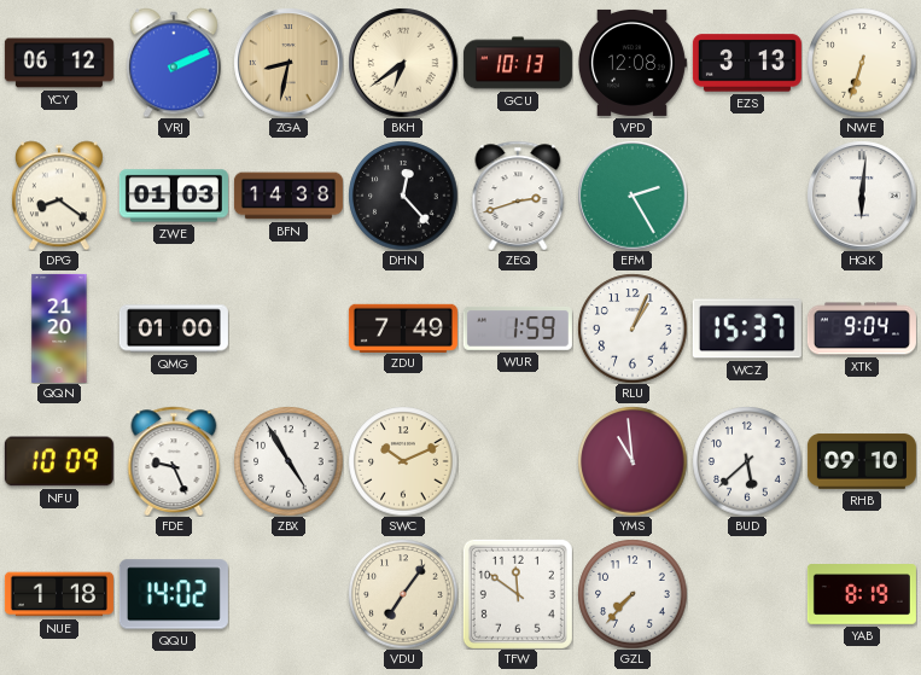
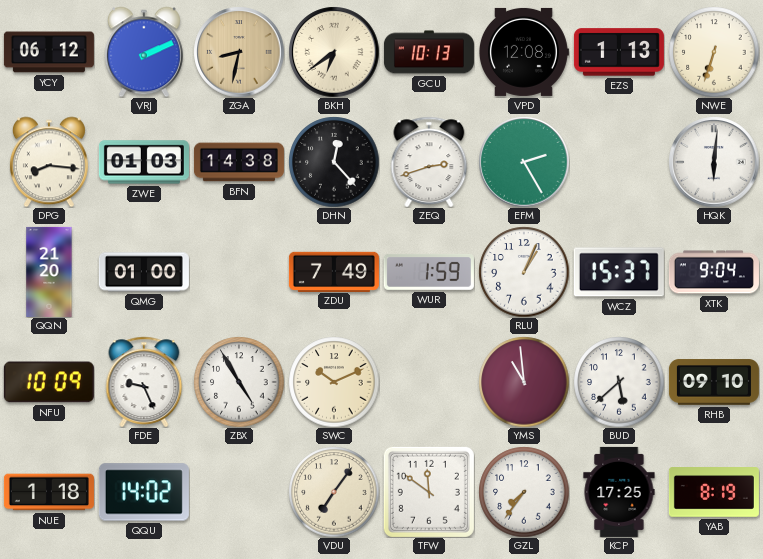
EZS: 3:13 -> 1:13
DPG: 8:21 -> 8:16
GZL: 7:37 -> 7:36
KCP: none -> 17:25
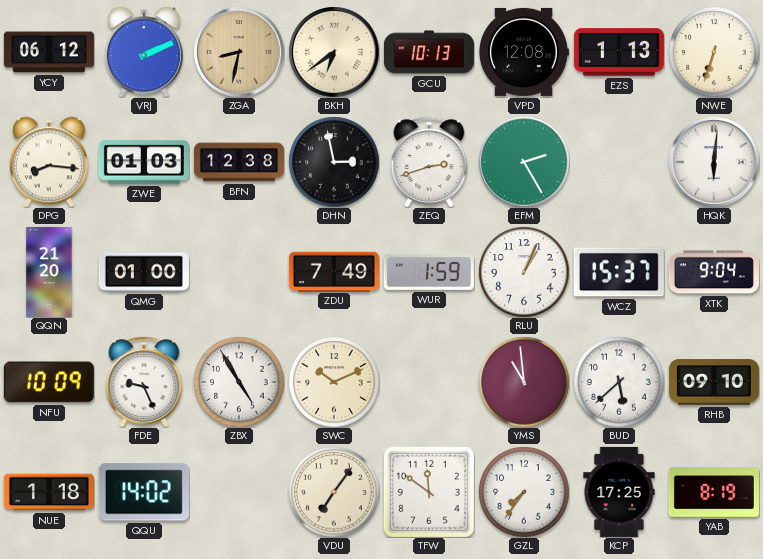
BFN: 14:38 -> 12:38
DHN: 12:23 -> 2:58
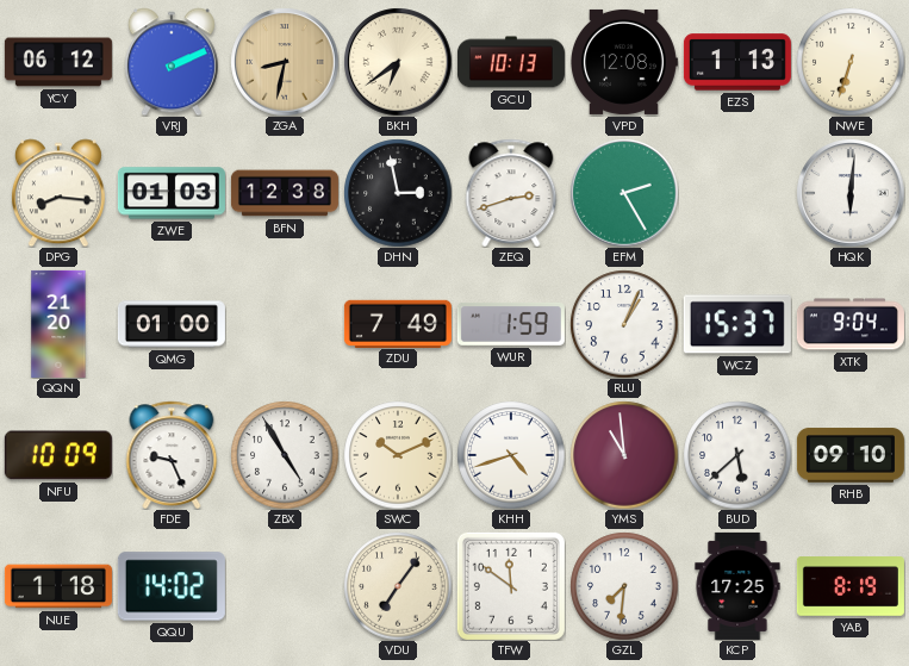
KHH: none -> 4:42
GZL: 7:36 -> 7:31
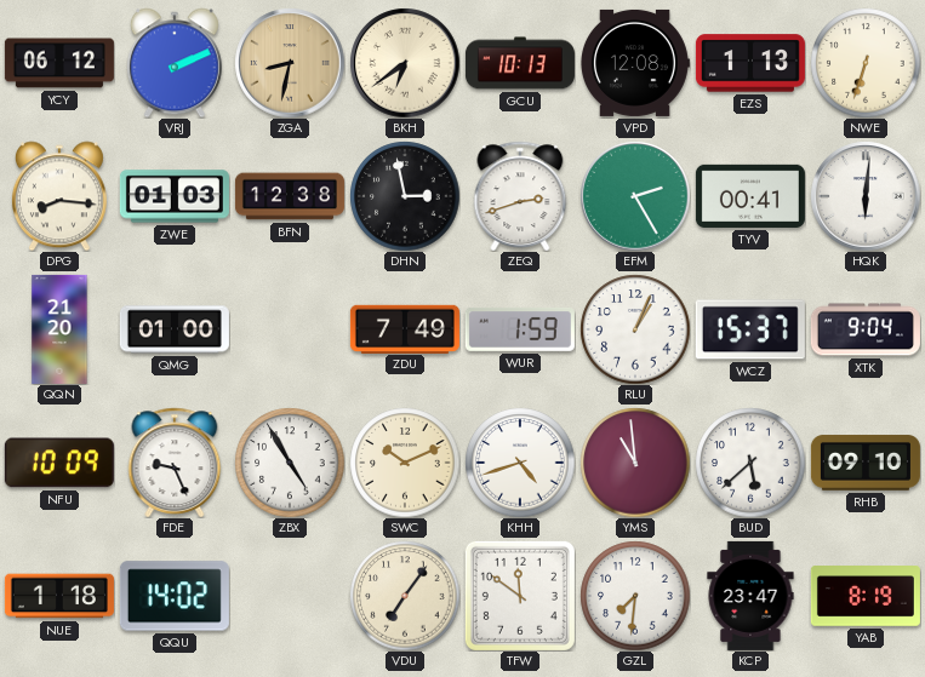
TYV: none -> 00:41
KCP: 17:25 -> 23:47
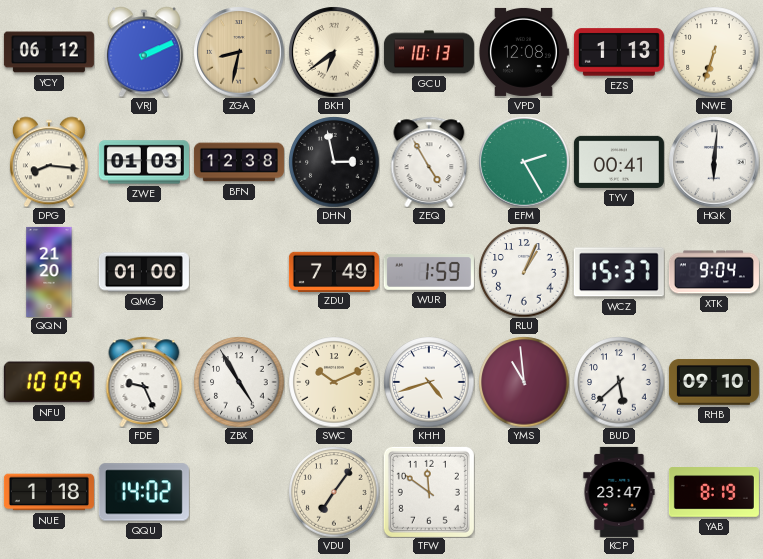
ZEQ: 2:42 -> 4:55
GZL: 7:31 -> none
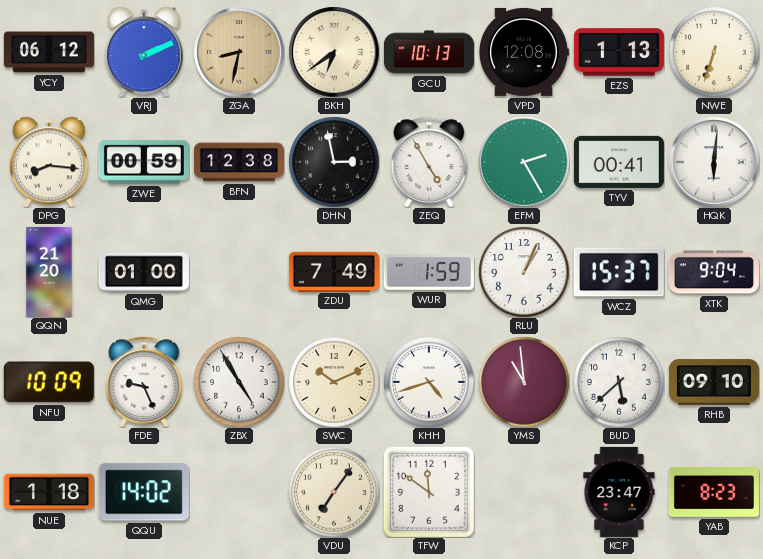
ZWE: 01:03 -> 00:59
YAB: 8:19 -> 8:23
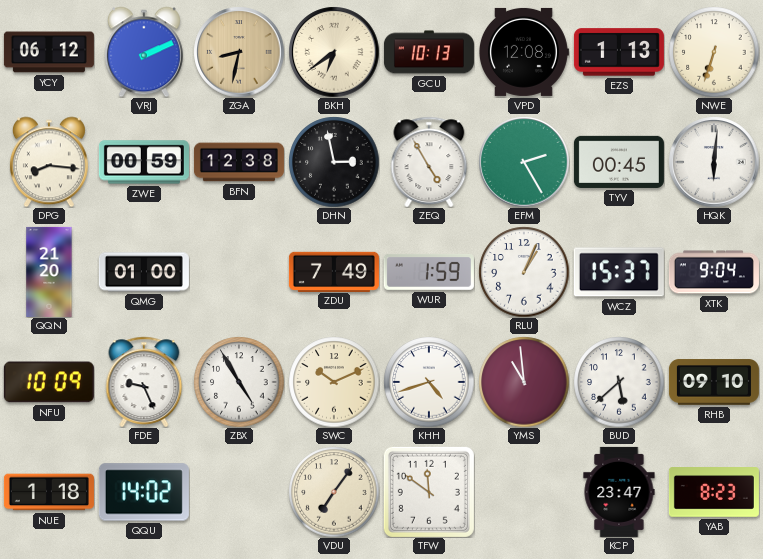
TYV: 00:41 -> 00:45
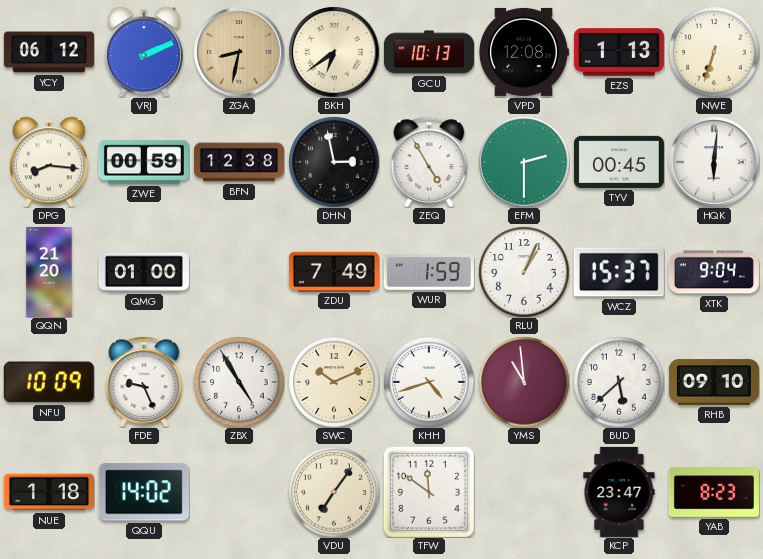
EFM: 2:25 -> 2:30
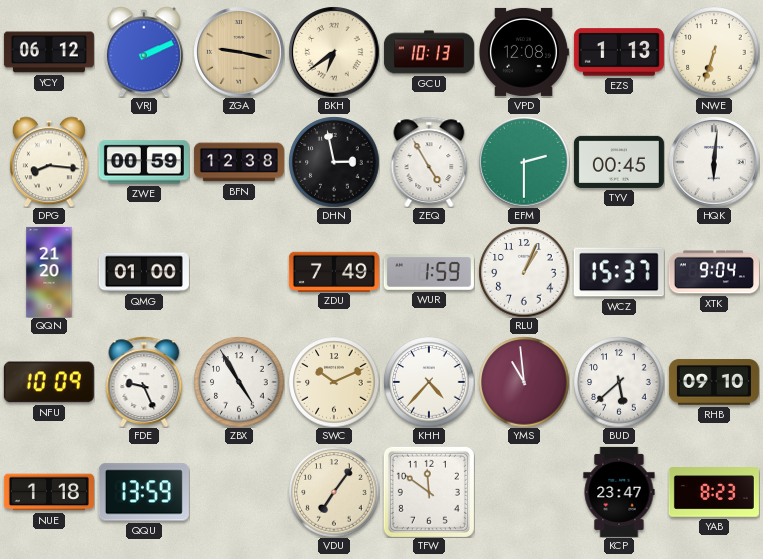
ZGA: 8:32 -> 9:17
KHH: 4:42 -> 4:37
QQU: 14:02 -> 13:59
